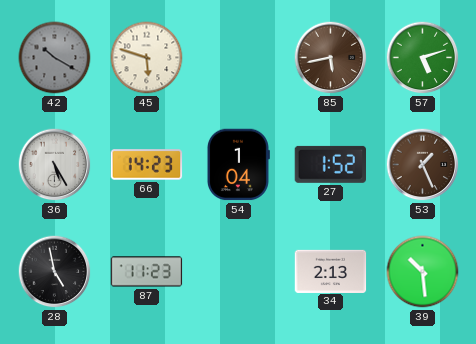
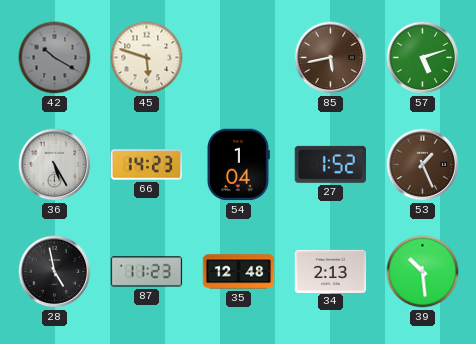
35: none -> 12:48
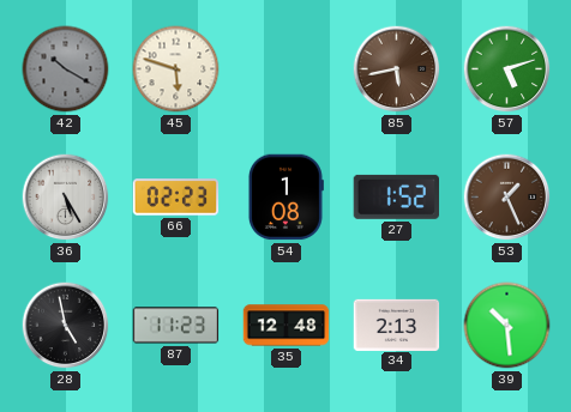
66: 14:23 -> 02:23
54: 1:04 -> 1:08
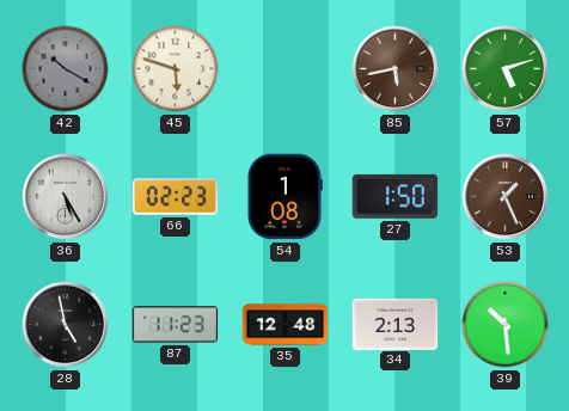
27: 1:52 -> 1:50
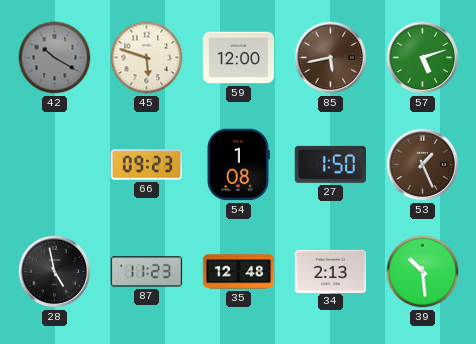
59: none -> 12:00
36: 5:25 -> none
66: 02:23 -> 09:23
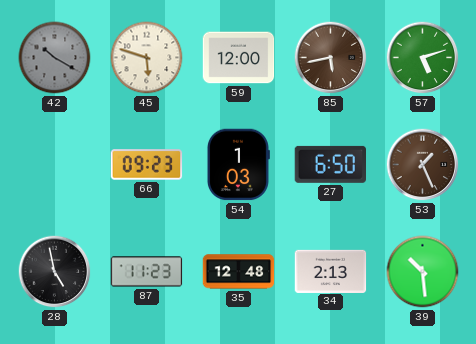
54: 1:08 -> 1:03
27: 1:50 -> 6:50
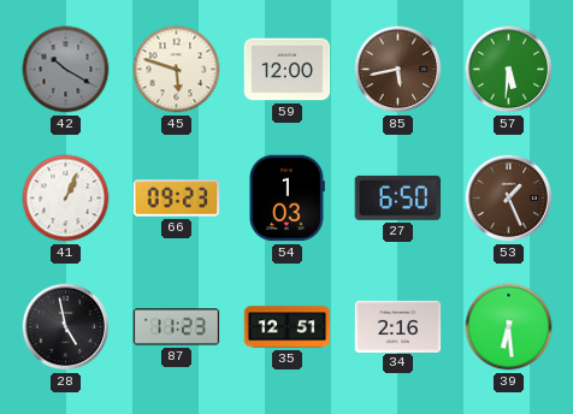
57: 5:12 -> 5:31
41: none -> 1:04
35: 12:48 -> 12:51
34: 2:13 -> 2:16
39: 10:29 -> 6:29
